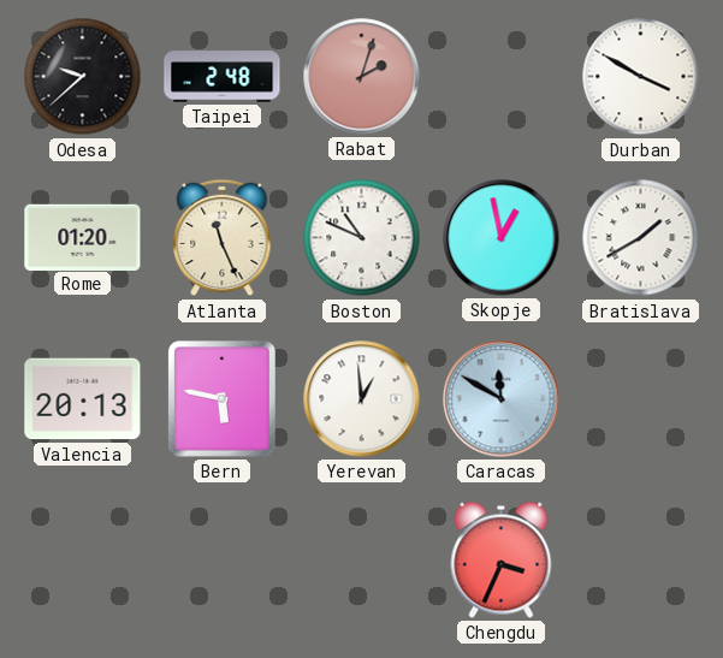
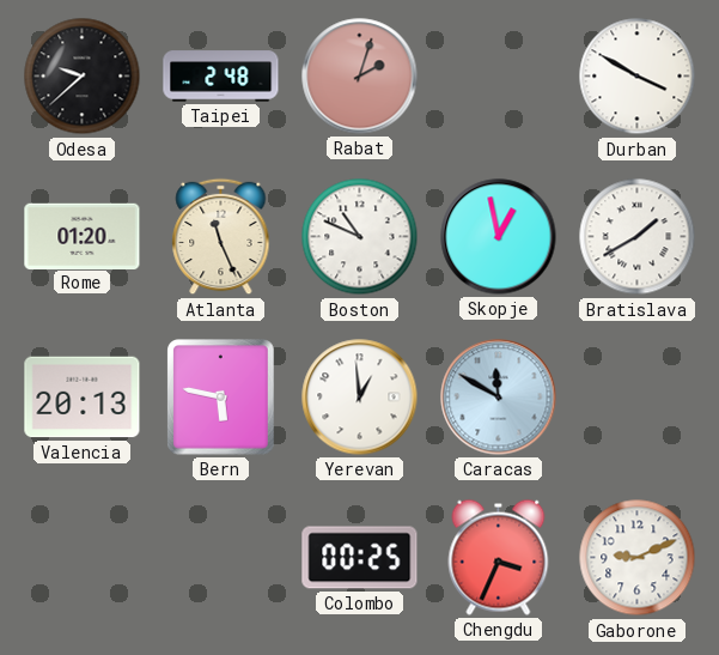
Colombo: none -> 00:25
Gaborone: none -> 9:11
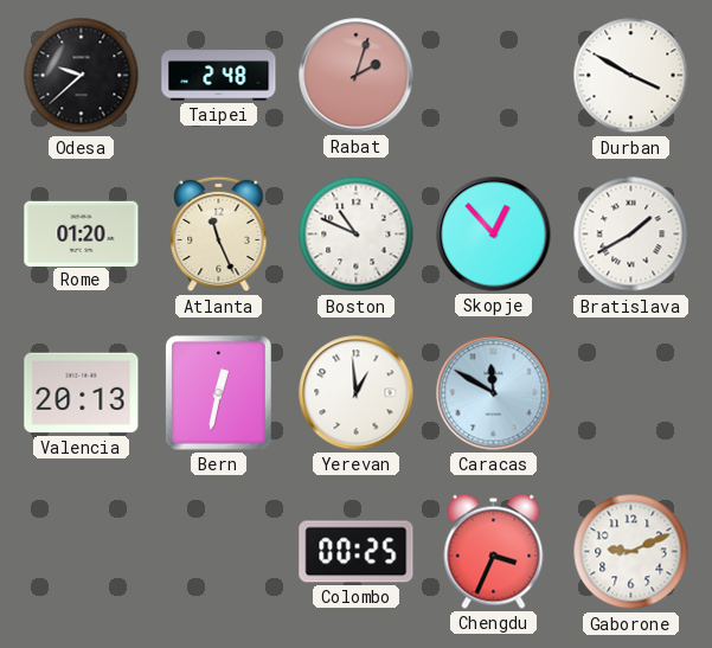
Skopje: 12:58 -> 12:53
Bern: 5:47 -> 12:32
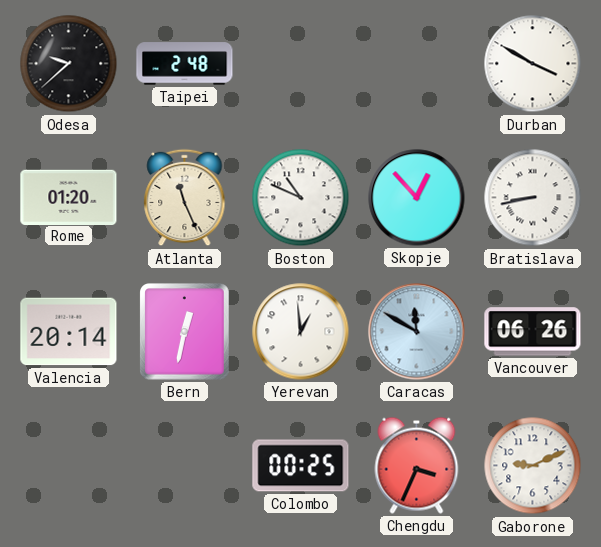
Rabat: 2:03 -> none
Bratislava: 1:40 -> 8:43
Valencia: 20:13 -> 20:14
Vancouver: none -> 06:26
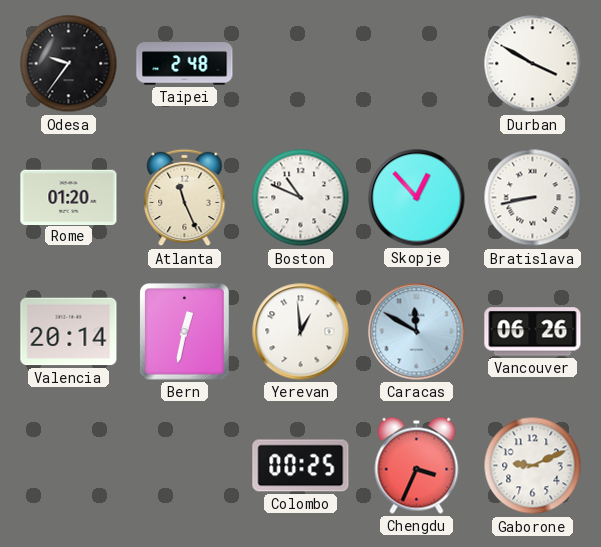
Odesa: 9:38 -> 9:36
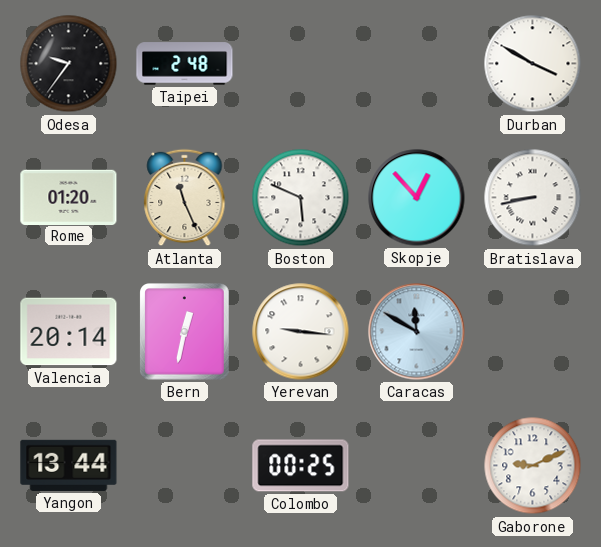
Boston: 10:49 -> 5:49
Yerevan: 12:59 -> 9:16
Vancouver: 06:26 -> none
Yangon: none -> 13:44
Chengdu: 3:34 -> none
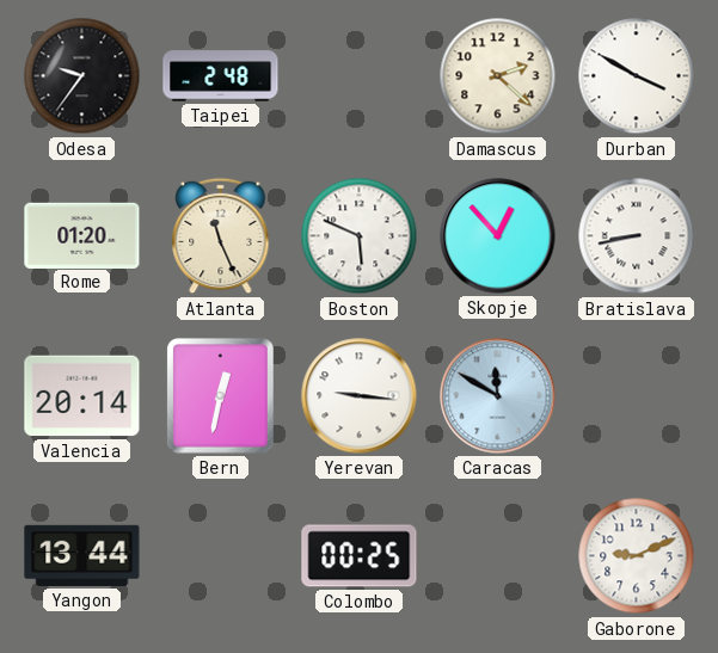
Damascus: none -> 2:22
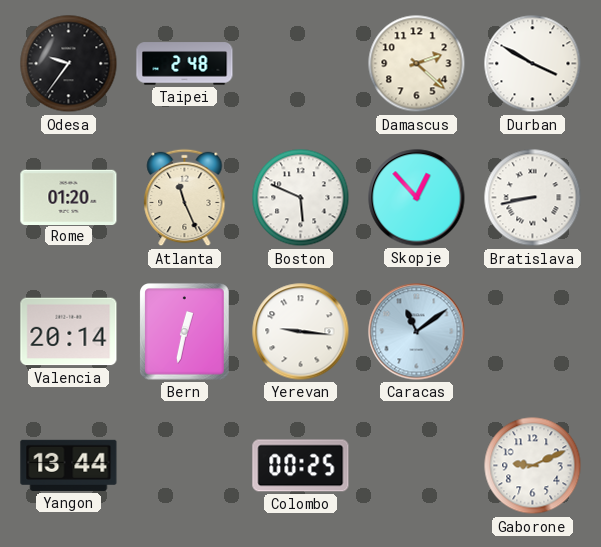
Caracas: 11:50 -> 11:09
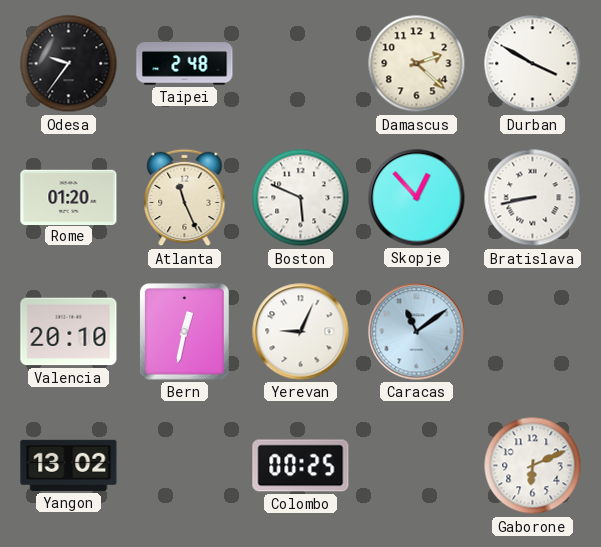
Valencia: 20:14 -> 20:10
Yerevan: 9:16 -> 9:04
Yangon: 13:44 -> 13:02
Gaborone: 9:11 -> 6:11
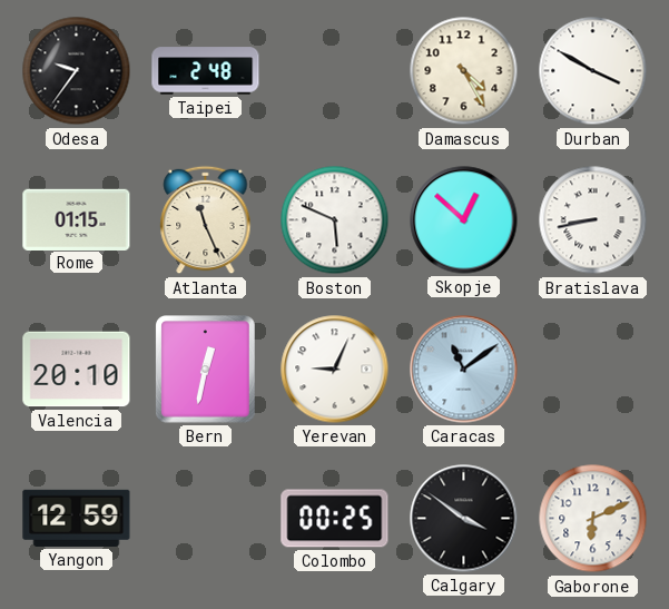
Damascus: 2:22 -> 4:25
Rome: 01:20 -> 01:15
Skopje: 12:53 -> 12:52
Yangon: 13:02 -> 12:59
Calgary: none -> 3:51
